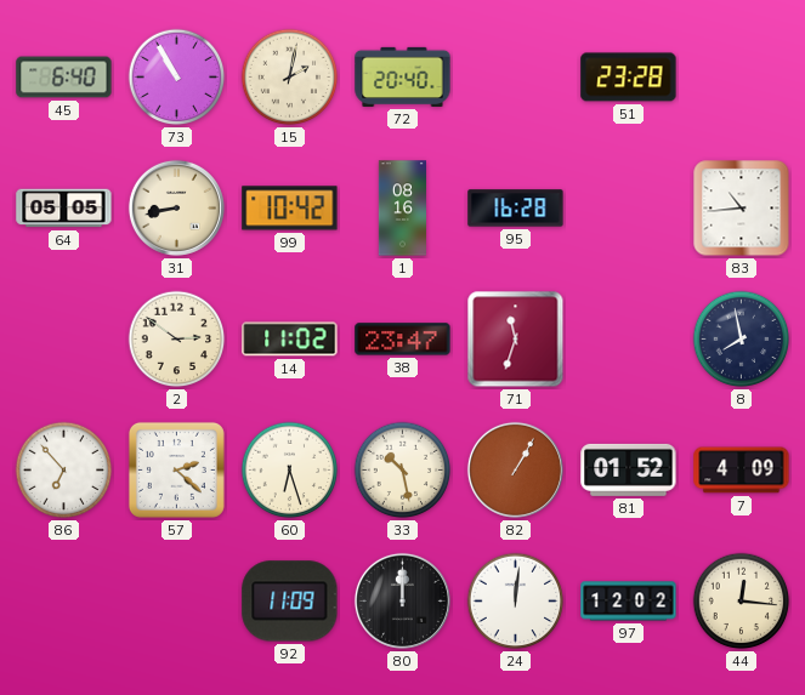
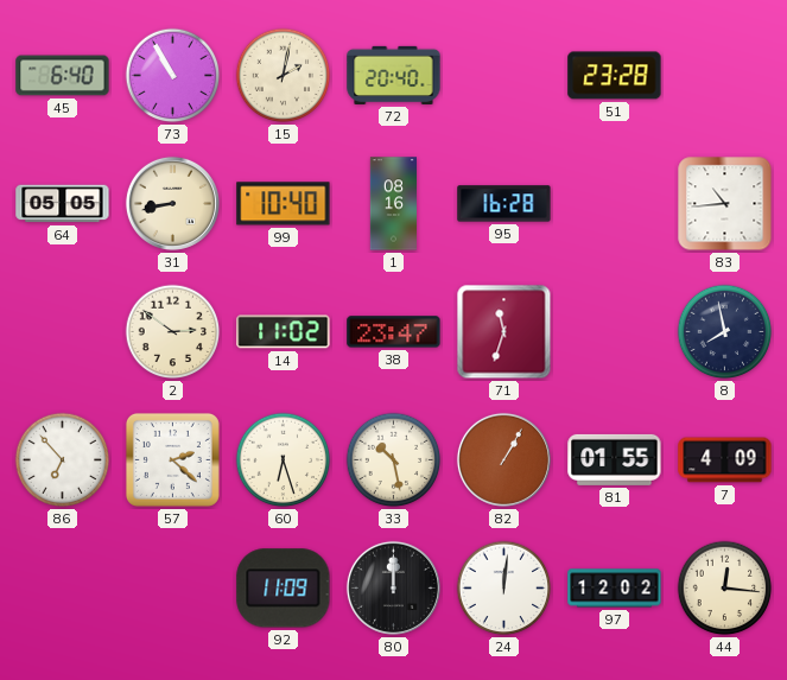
99: 10:42 -> 10:40
81: 01:52 -> 01:55
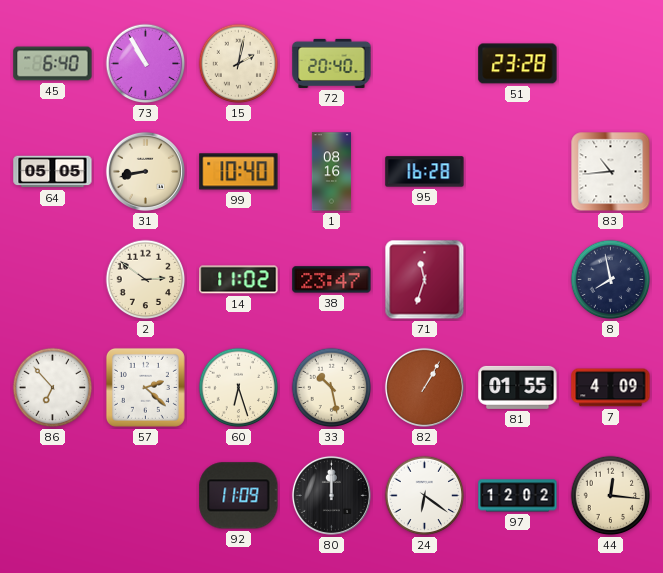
24: 12:01 -> 6:21
